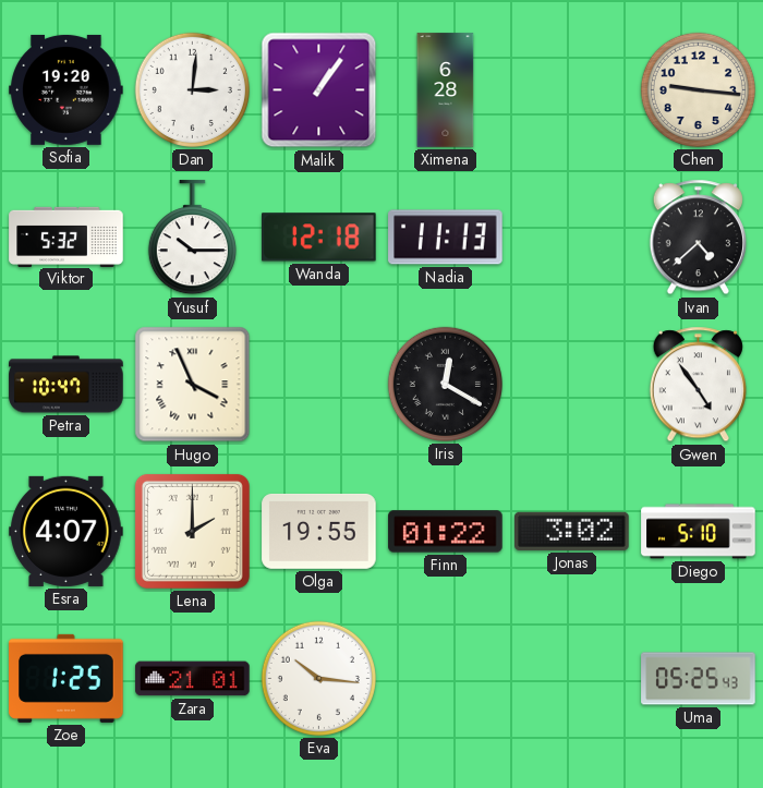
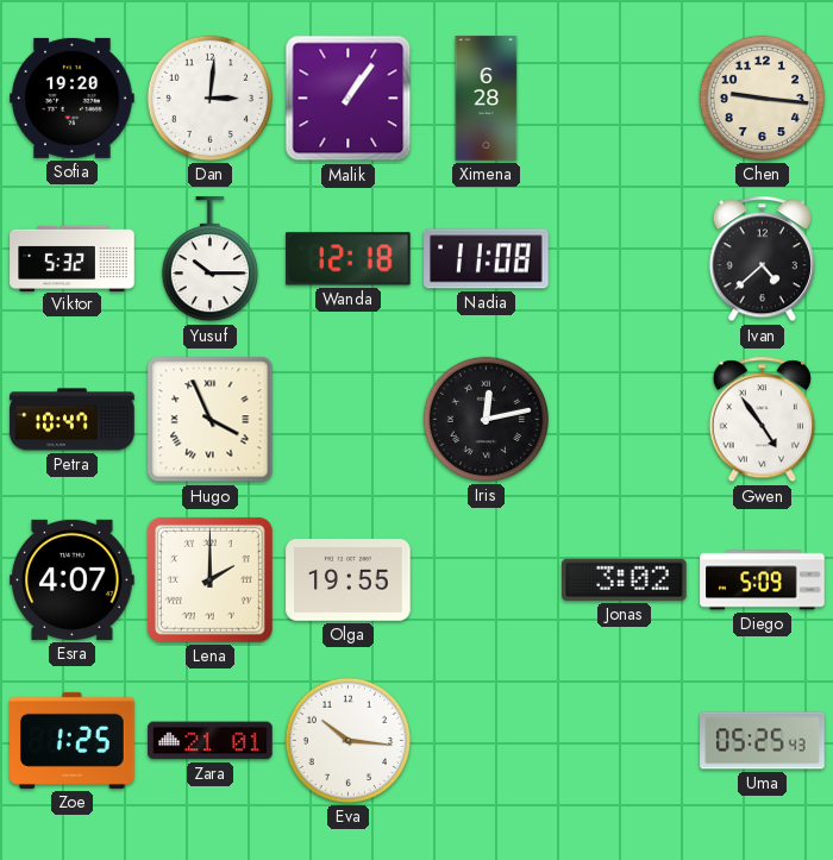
Nadia: 11:13 -> 11:08
Iris: 12:20 -> 12:13
Finn: 01:22 -> none
Diego: 5:10 -> 5:09
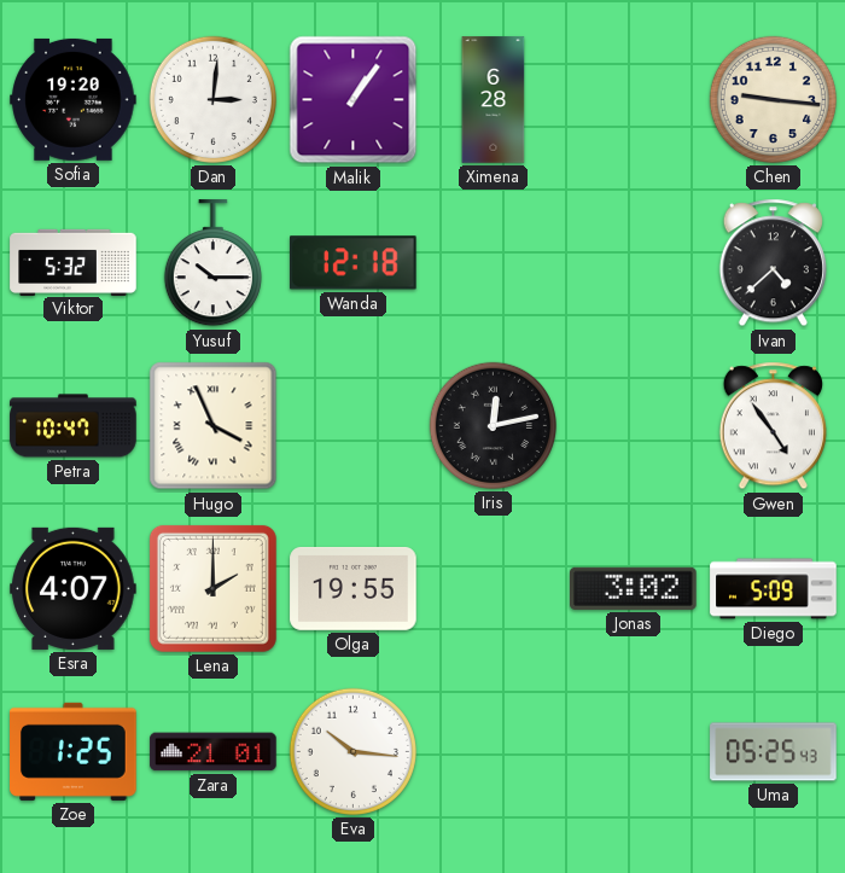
Nadia: 11:08 -> none
